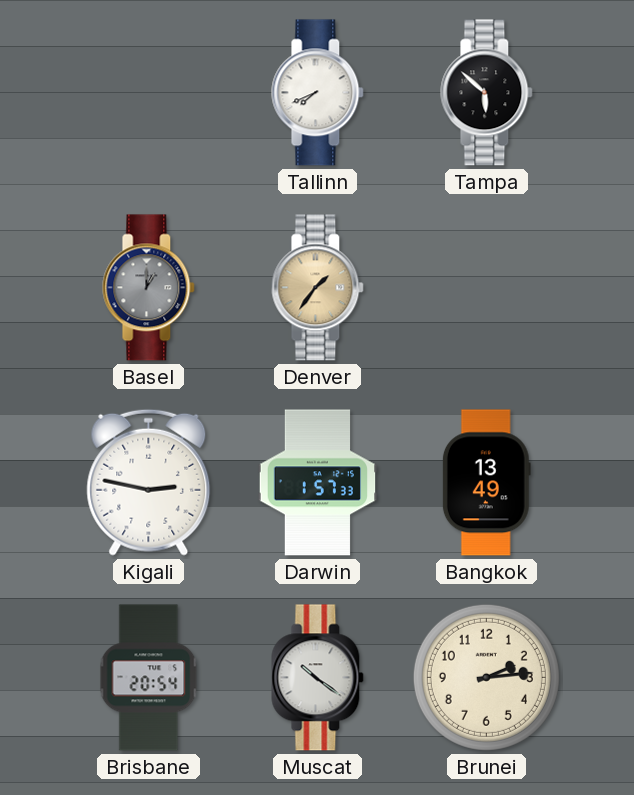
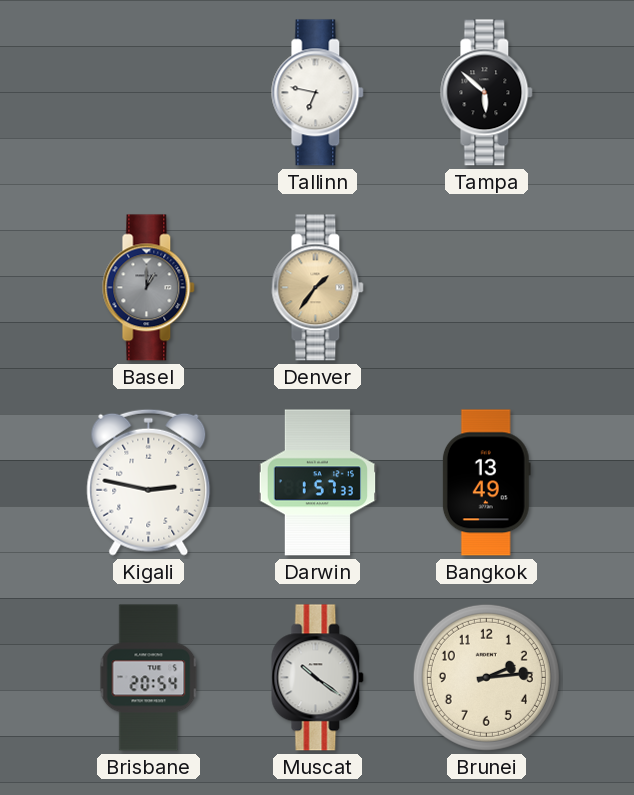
Tallinn: 7:41 -> 6:47
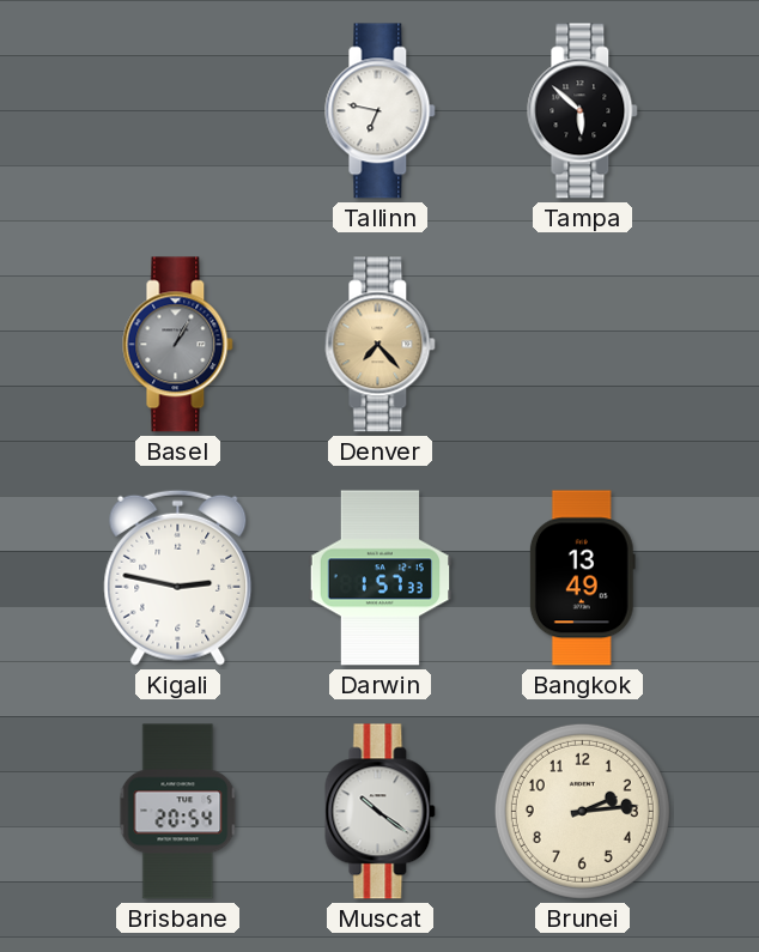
Basel: 1:00 -> 1:05
Denver: 1:36 -> 7:23
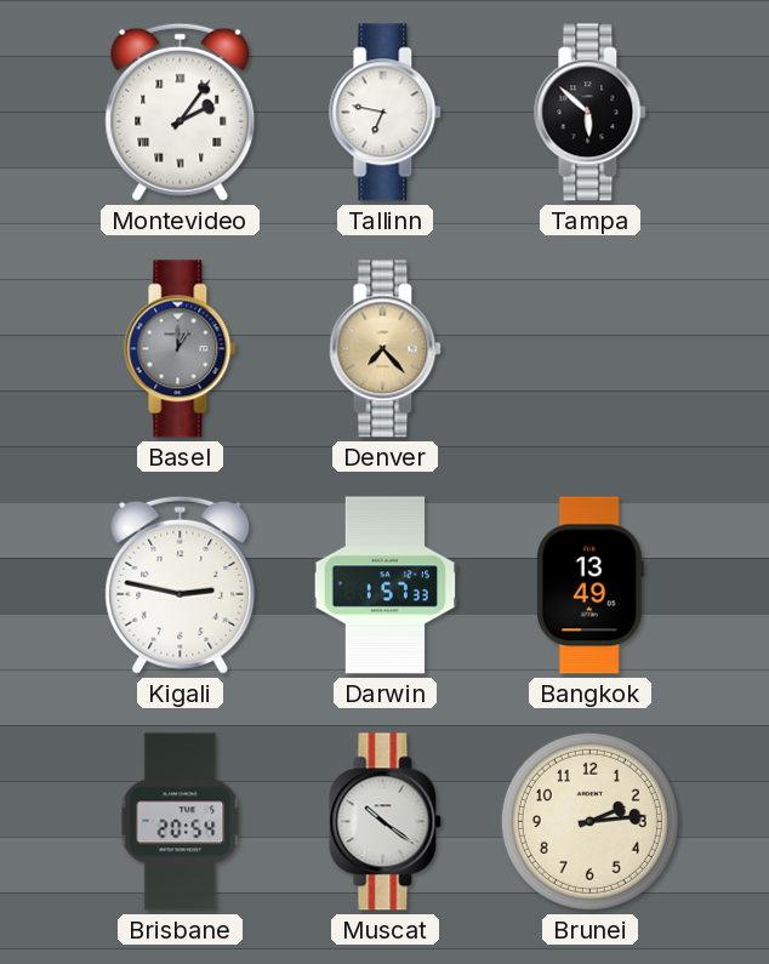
Montevideo: none -> 2:06
Basel: 1:05 -> 1:00
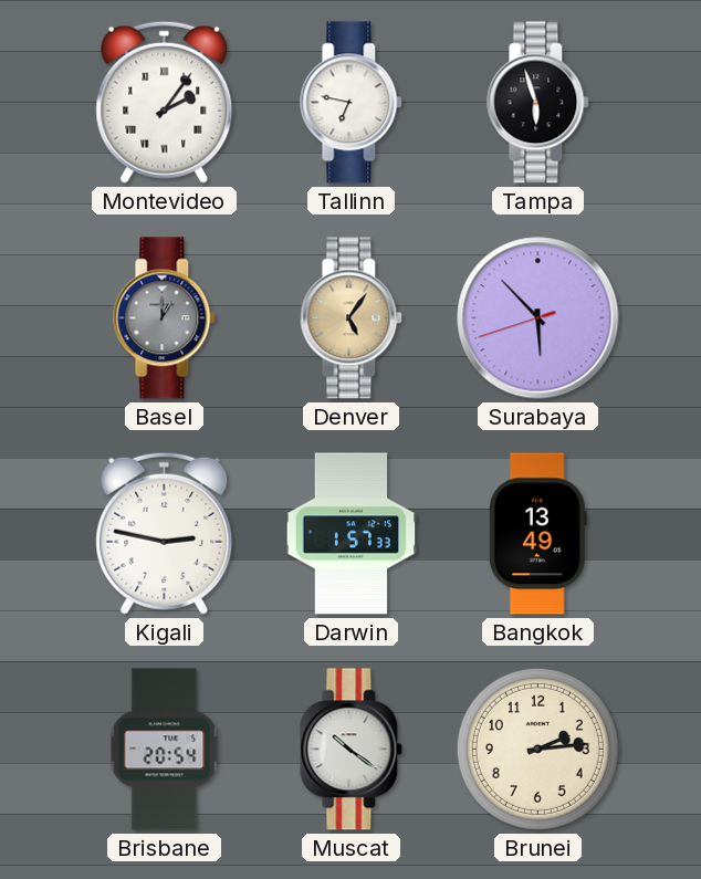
Tampa: 5:52 -> 5:57
Denver: 7:23 -> 5:06
Surabaya: none -> 5:52
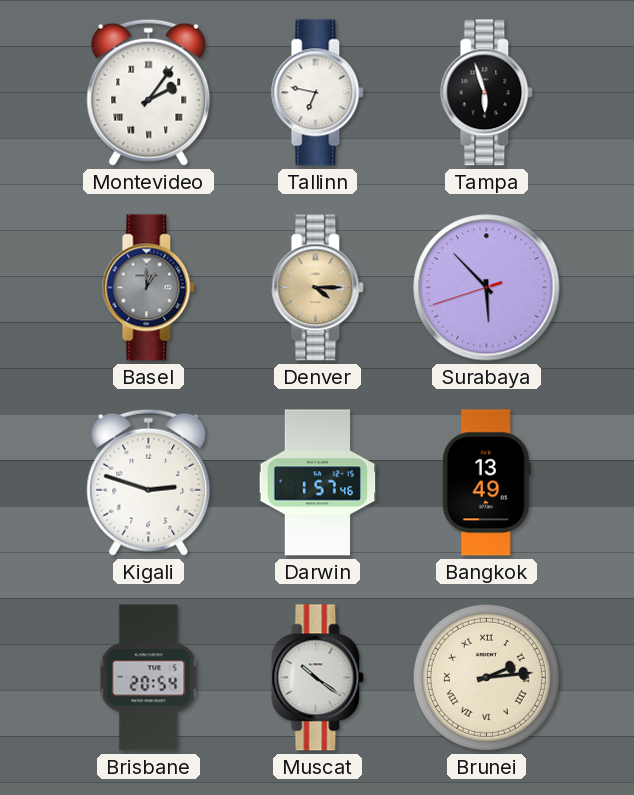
Denver: 5:06 -> 4:15
Kigali: 2:47 -> 2:48
Darwin: 1:57:33 -> 1:57:46
Brunei numerals: Arabic -> Roman
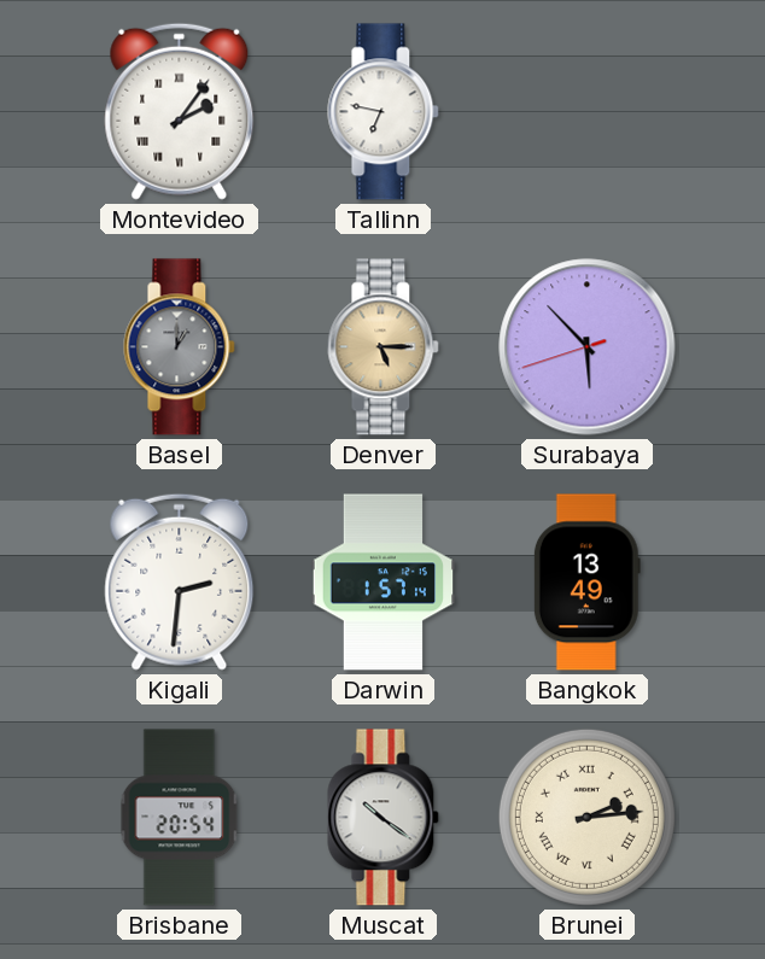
Tampa: 5:57 -> none
Denver: 4:15 -> 5:15
Kigali: 2:48 -> 2:31
Darwin: 1:57:46 -> 1:57:14
